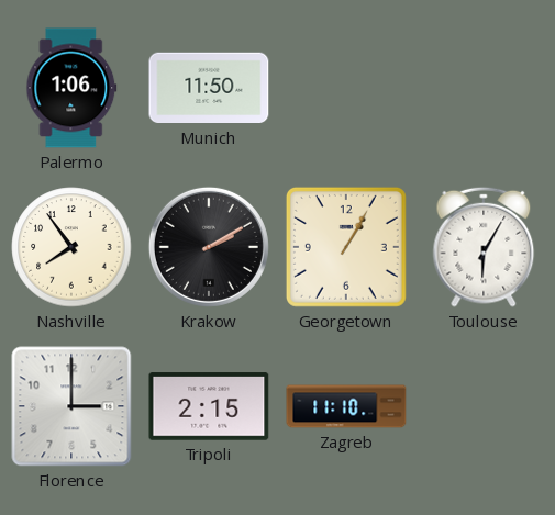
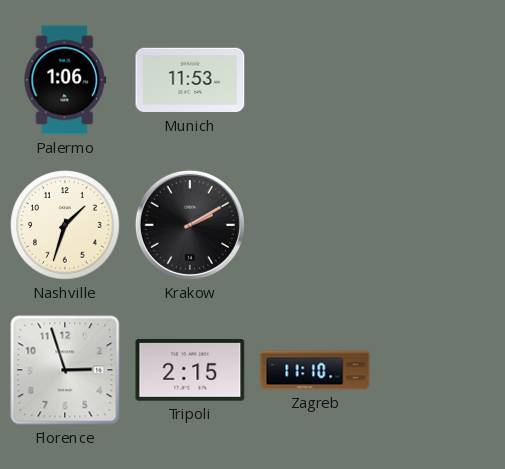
Munich: 11:50 -> 11:53
Nashville: 7:54 -> 1:33
Georgetown: 1:05 -> none
Toulouse: 6:05 -> none
Florence: 3:00 -> 2:57
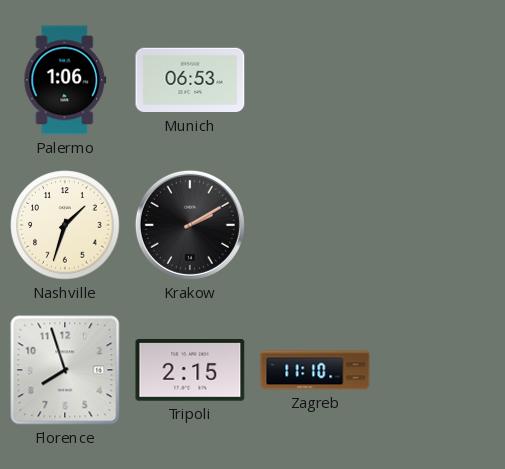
Munich: 11:53 -> 06:53
Florence: 2:57 -> 7:57
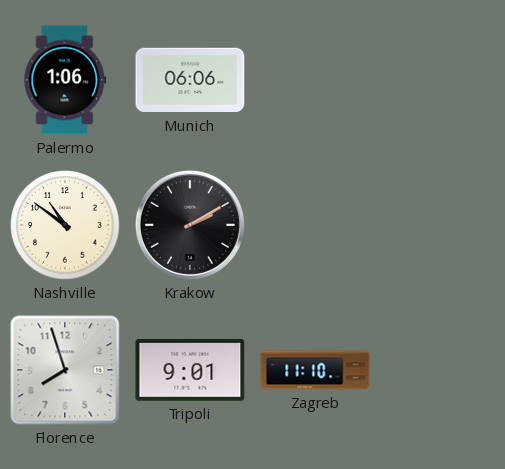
Munich: 06:53 -> 06:06
Nashville: 1:33 -> 10:51
Tripoli: 2:15 -> 9:01
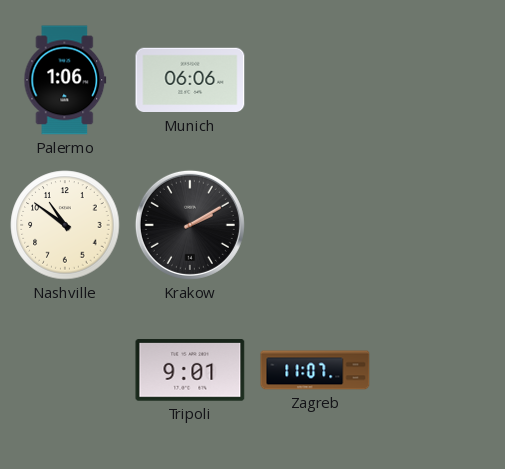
Florence: 7:57 -> none
Zagreb: 11:10 -> 11:07
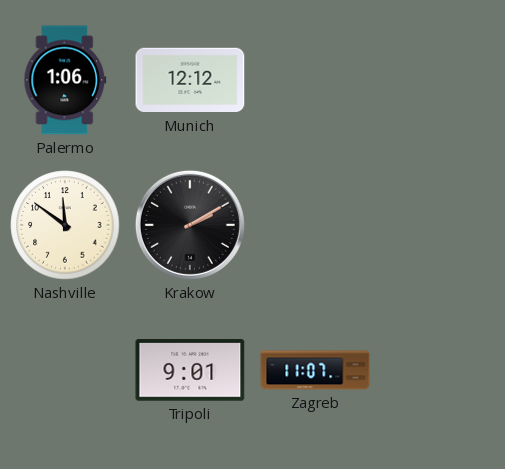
Munich: 06:06 -> 12:12
Nashville: 10:51 -> 11:51
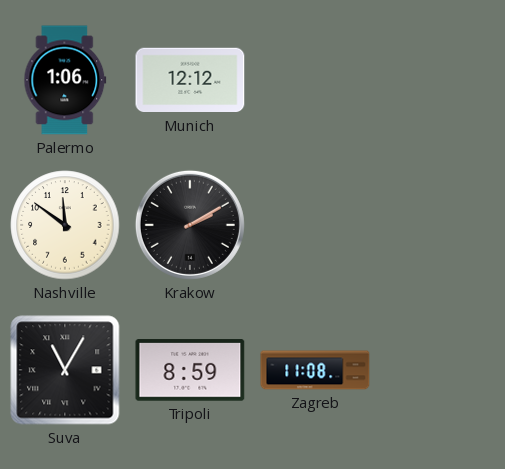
Suva: none -> 11:05
Tripoli: 9:01 -> 8:59
Zagreb: 11:07 -> 11:08
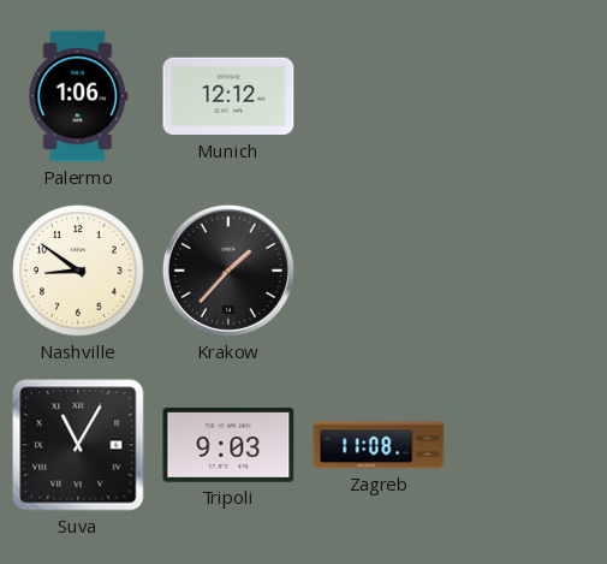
Nashville: 11:51 -> 8:51
Krakow: 2:10 -> 1:37
Tripoli: 8:59 -> 9:03
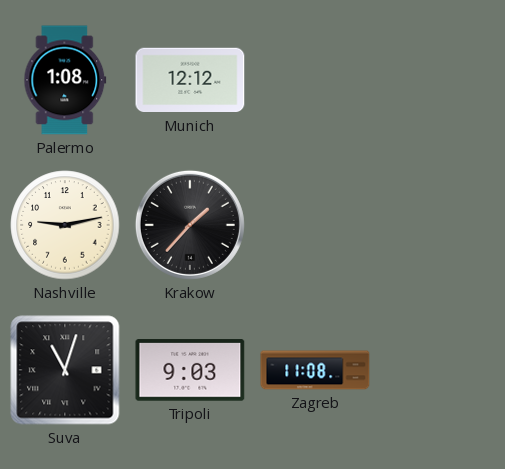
Palermo: 1:06 -> 1:08
Nashville: 8:51 -> 9:13
Suva: 11:05 -> 11:03
